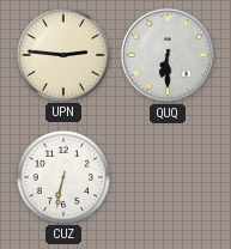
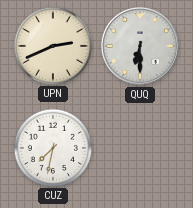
UPN: 2:46 -> 2:41
CUZ: 6:32 -> 7:32
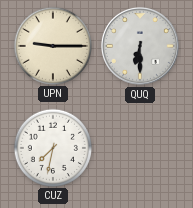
UPN: 2:41 -> 9:15
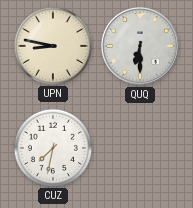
UPN: 9:15 -> 8:47
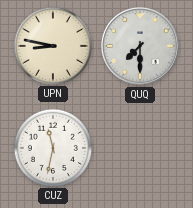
QUQ: 6:30 -> 7:30
CUZ: 7:32 -> 11:32
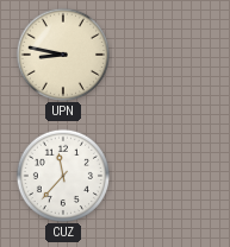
QUQ: 7:30 -> none
CUZ: 11:32 -> 11:37
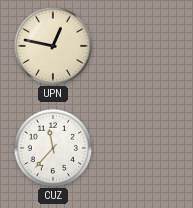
UPN: 8:47 -> 12:47
